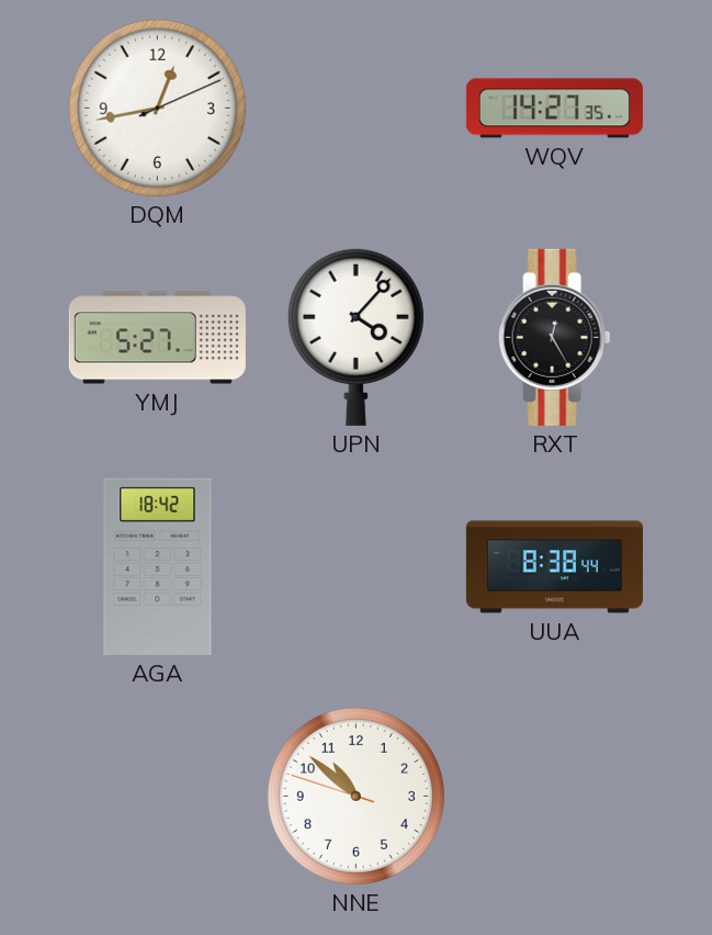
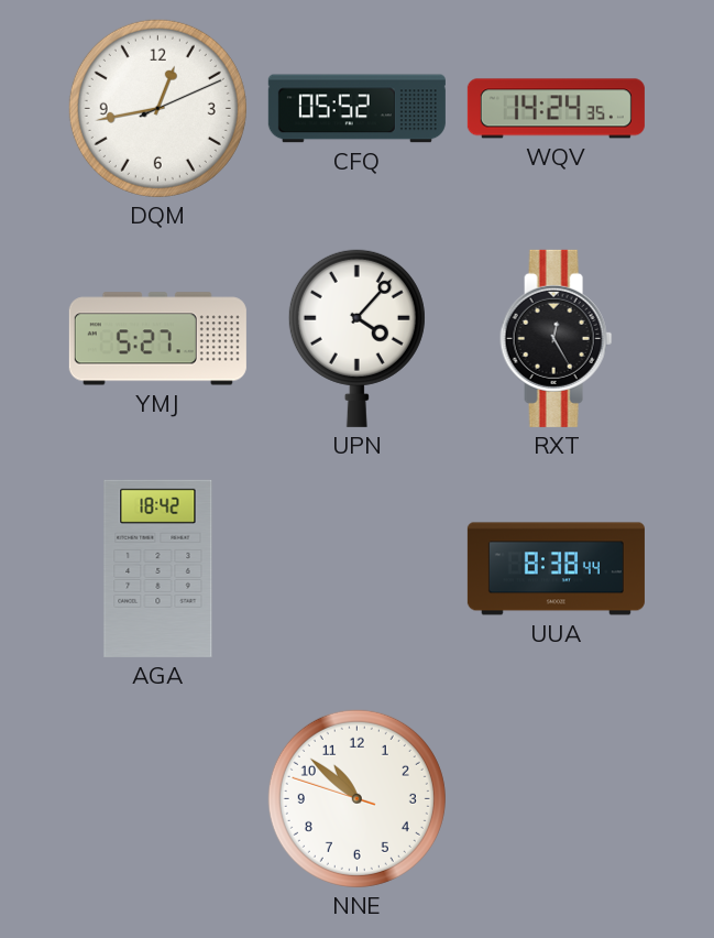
CFQ: none -> 05:52
WQV: 14:27 -> 14:24
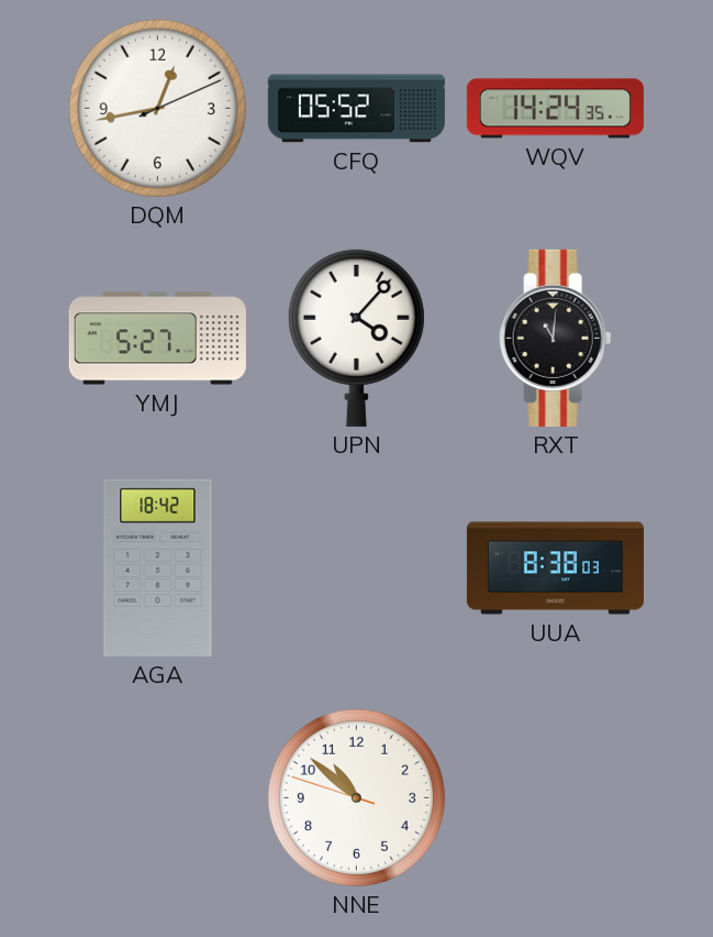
RXT: 12:25 -> 11:01
UUA: 8:38:44 -> 8:38:03
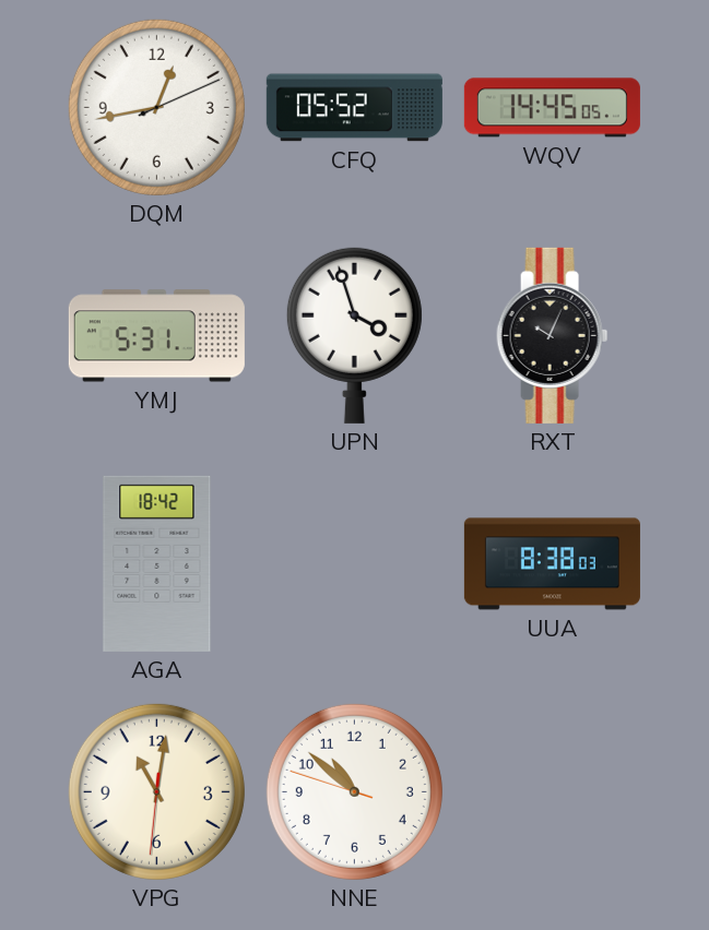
WQV: 14:24 -> 14:45
YMJ: 5:27 -> 5:31
UPN: 4:07 -> 3:57
RXT: 11:01 -> 10:04
VPG: none -> 11:01
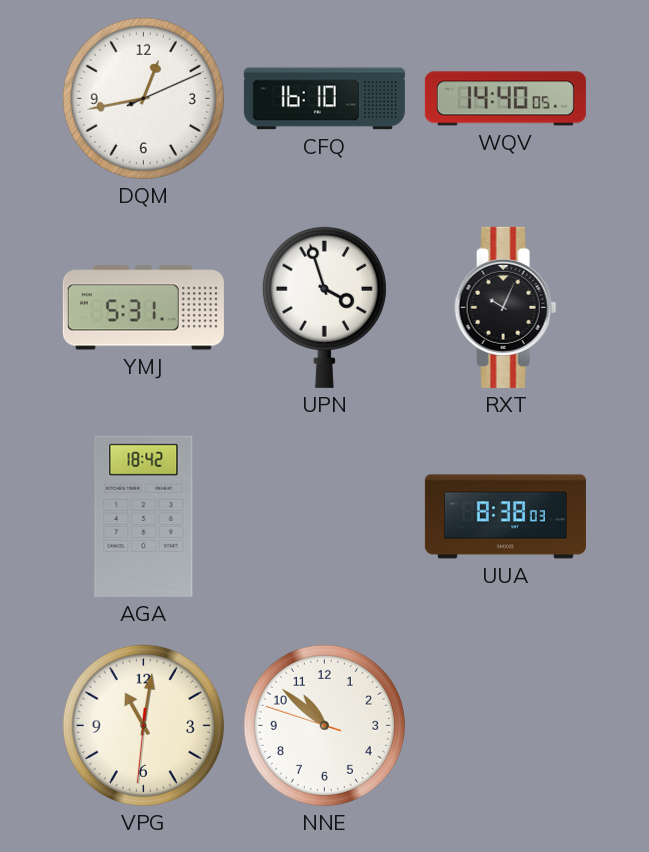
CFQ: 05:52 -> 16:10
WQV: 14:45 -> 14:40
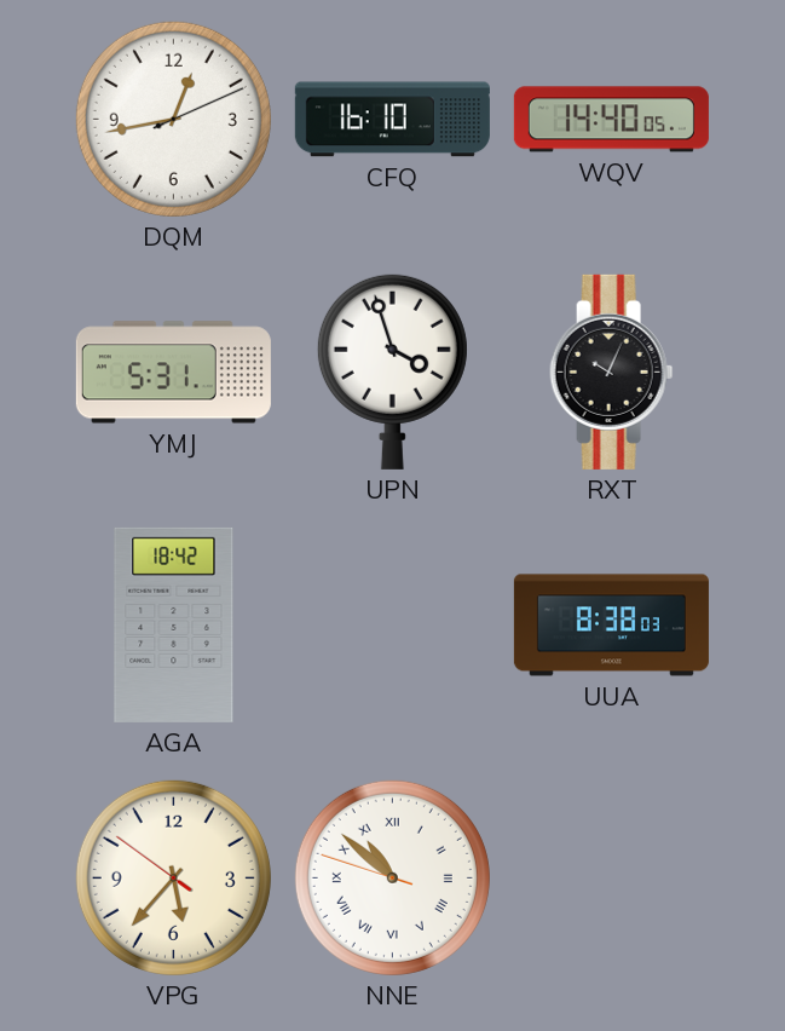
VPG: 11:01 -> 5:36
NNE numerals: Arabic -> Roman
